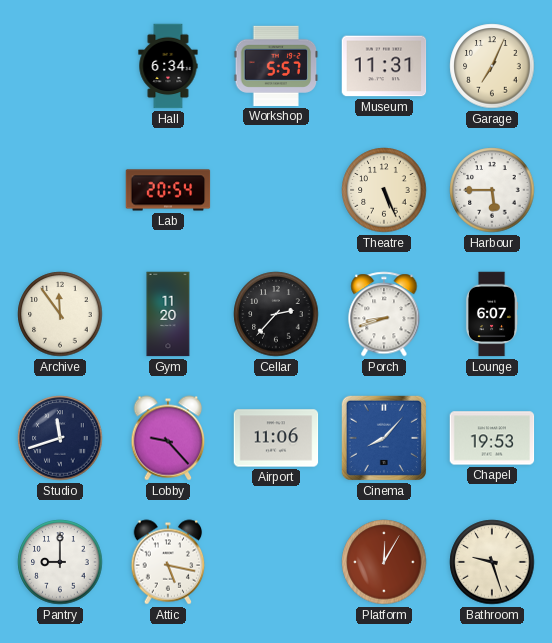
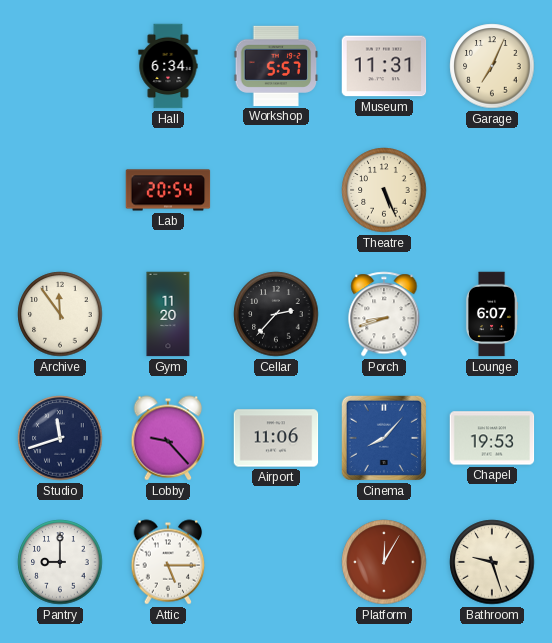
Harbour: 5:45 -> none
Attic: 5:17 -> 5:15
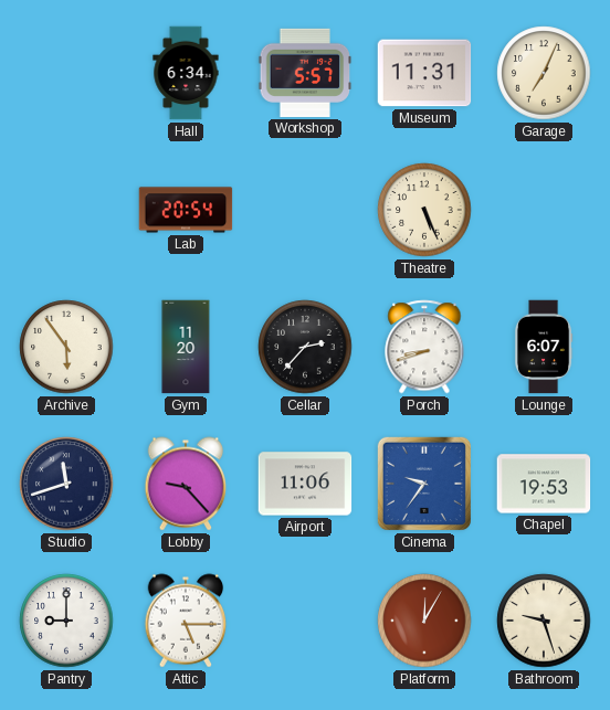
Archive: 11:54 -> 5:54
Cinema: 8:07 -> 9:36
